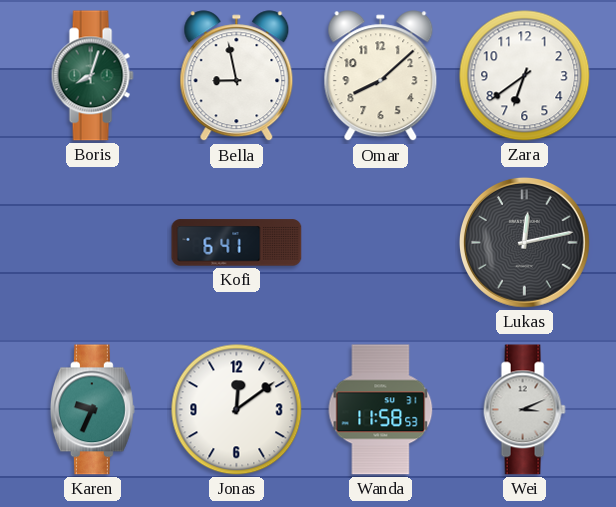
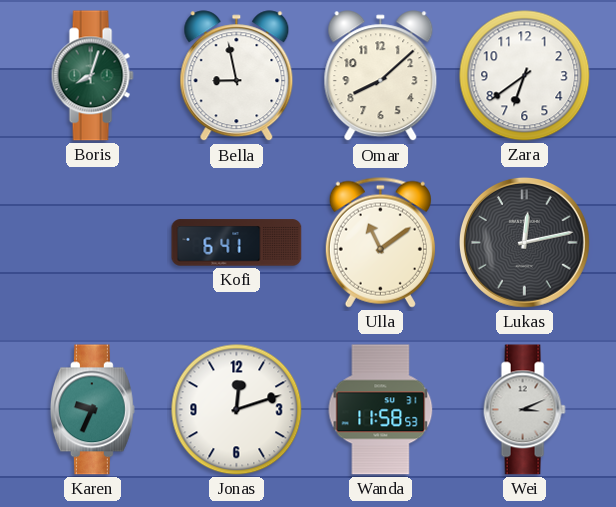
Ulla: none -> 11:09
Jonas: 12:09 -> 12:12
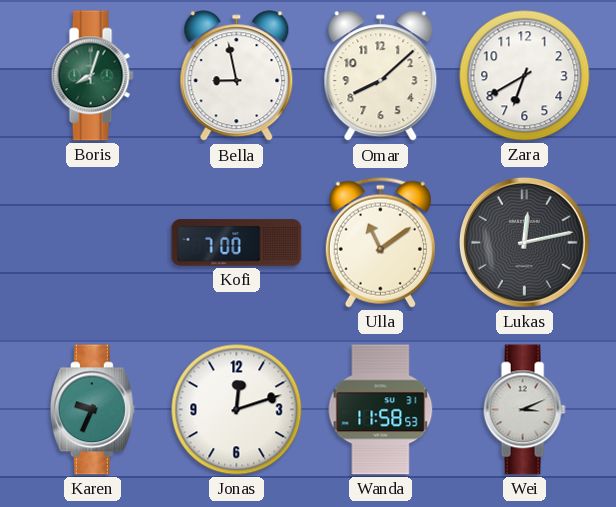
Zara: 6:39 -> 6:40
Kofi: 6:41 -> 7:00
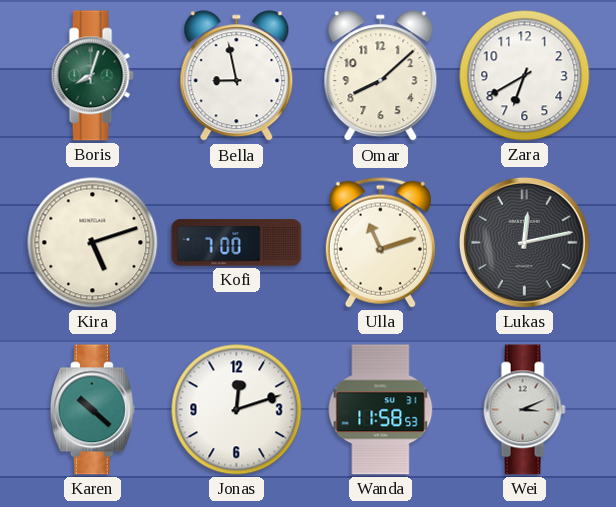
Kira: none -> 5:12
Ulla: 11:09 -> 11:12
Karen: 9:34 -> 10:22
